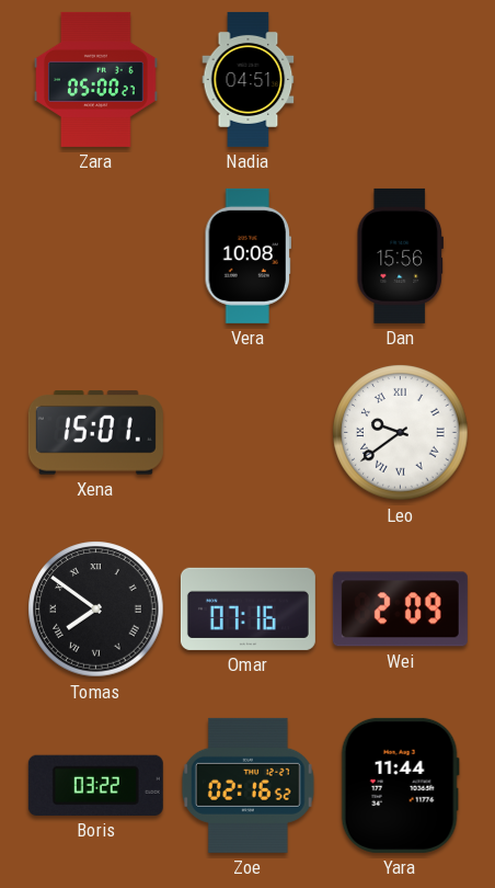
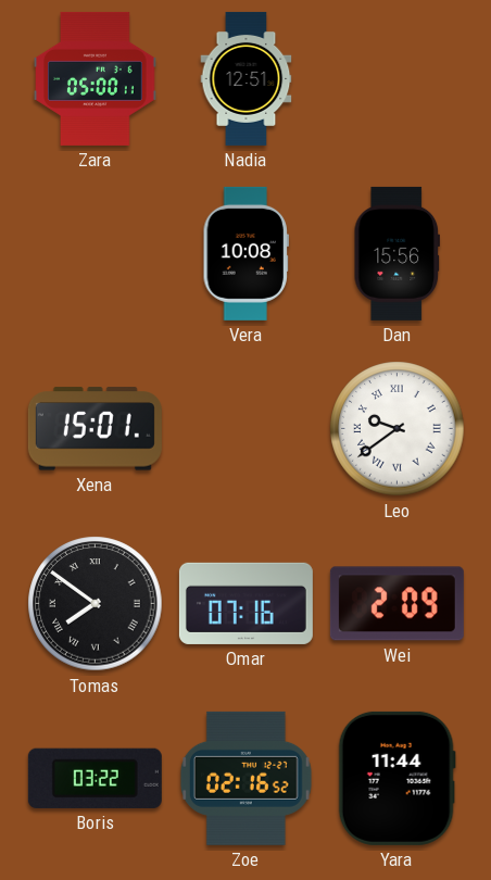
Zara: 05:00:27 -> 05:00:11
Nadia: 04:51 -> 12:51
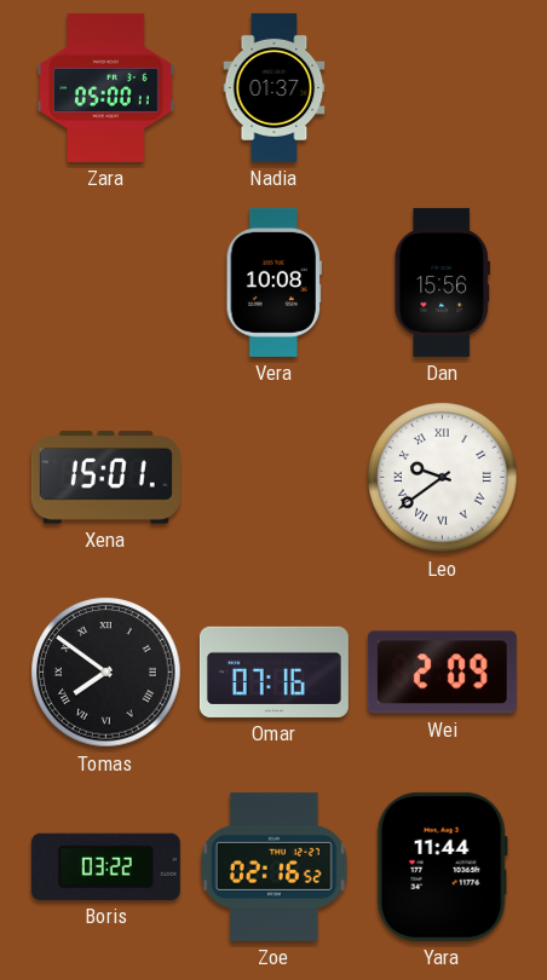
Nadia: 12:51 -> 01:37
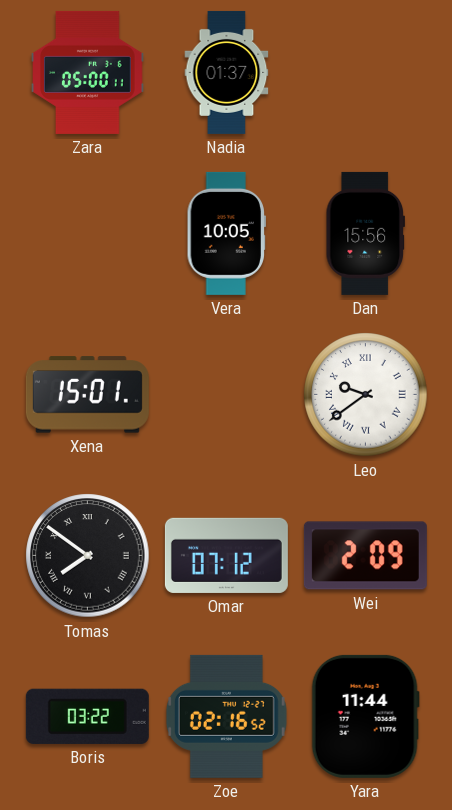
Vera: 10:08 -> 10:05
Omar: 07:16 -> 07:12
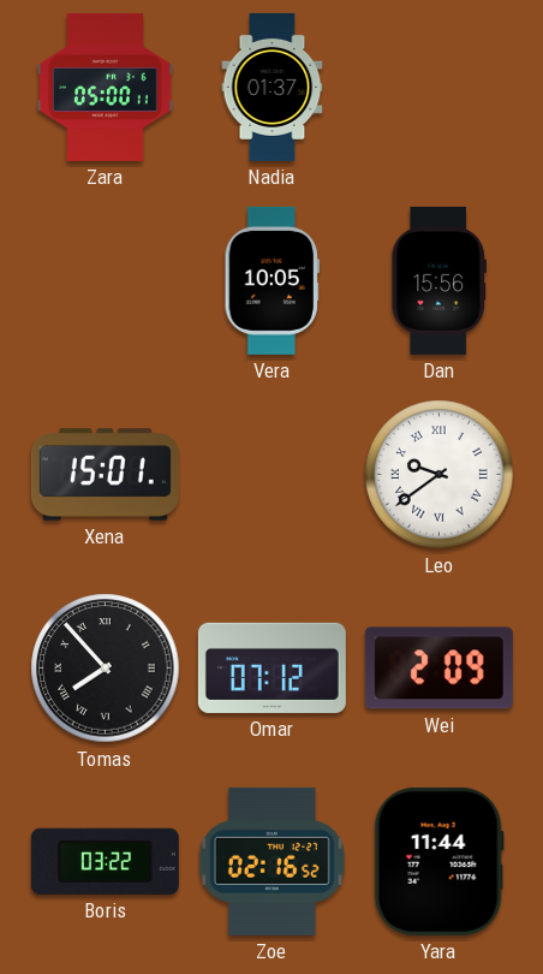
Tomas: 7:51 -> 7:53
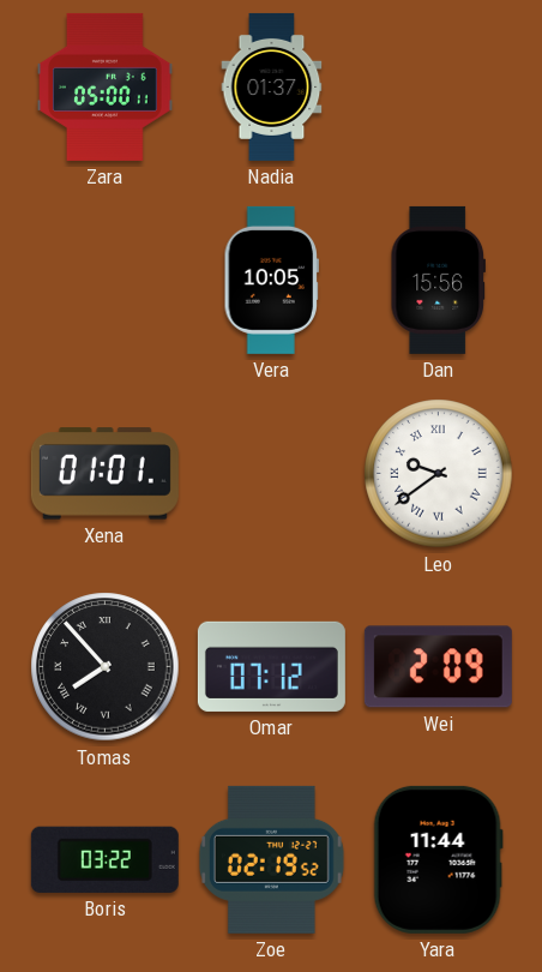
Xena: 15:01 -> 01:01
Zoe: 02:16 -> 02:19
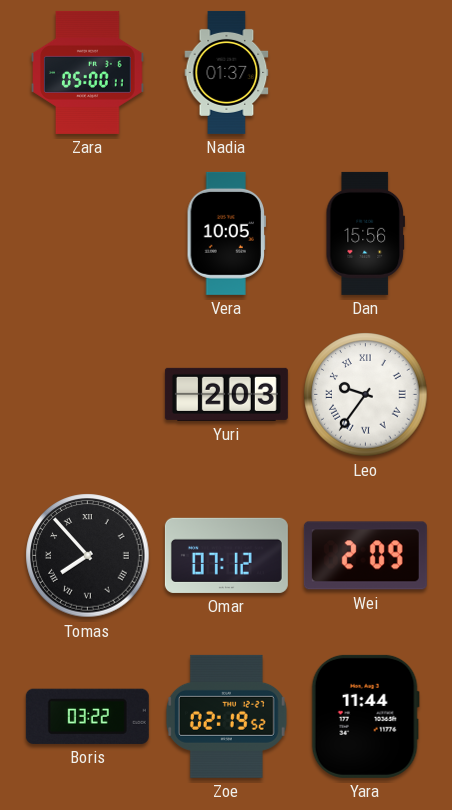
Xena: 01:01 -> none
Yuri: none -> 2:03
Leo: 9:39 -> 9:36
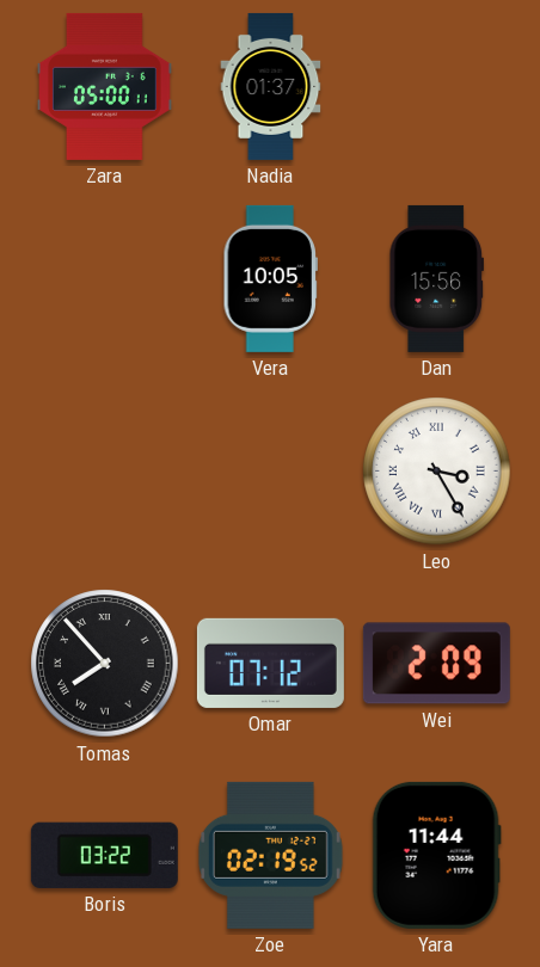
Yuri: 2:03 -> none
Leo: 9:36 -> 3:25
